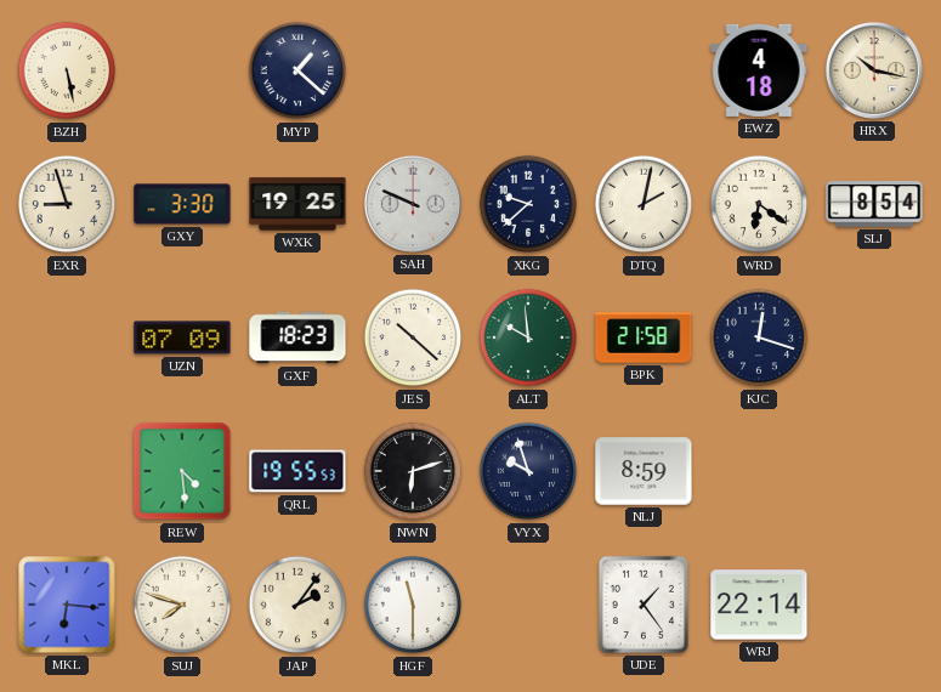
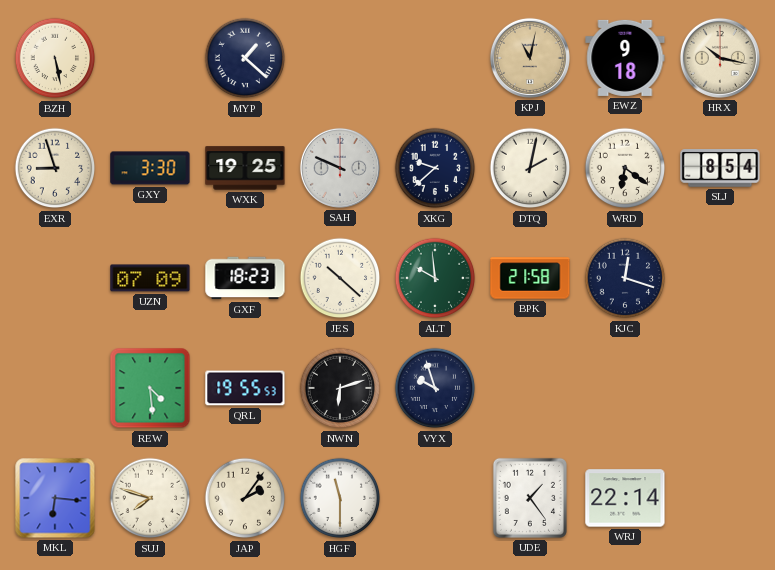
KPJ: none -> 11:02
EWZ: 4:18 -> 9:18
NLJ: 8:59 -> none
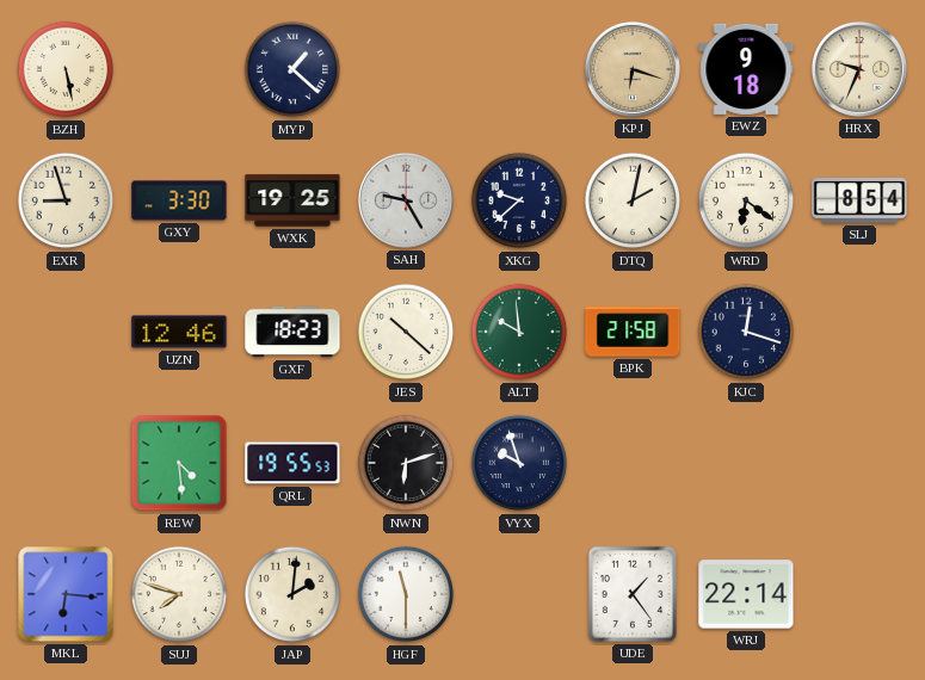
KPJ: 11:02 -> 6:18
HRX: 10:17 -> 9:34
SAH: 9:49 -> 9:25
UZN: 07:09 -> 12:46
JAP: 2:06 -> 2:01
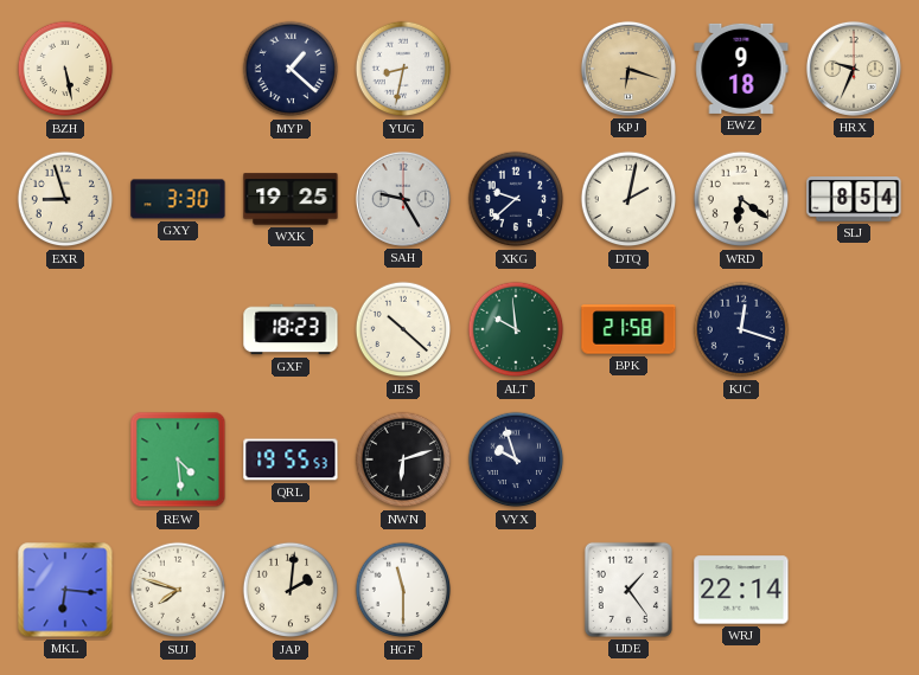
YUG: none -> 8:32
UZN: 12:46 -> none
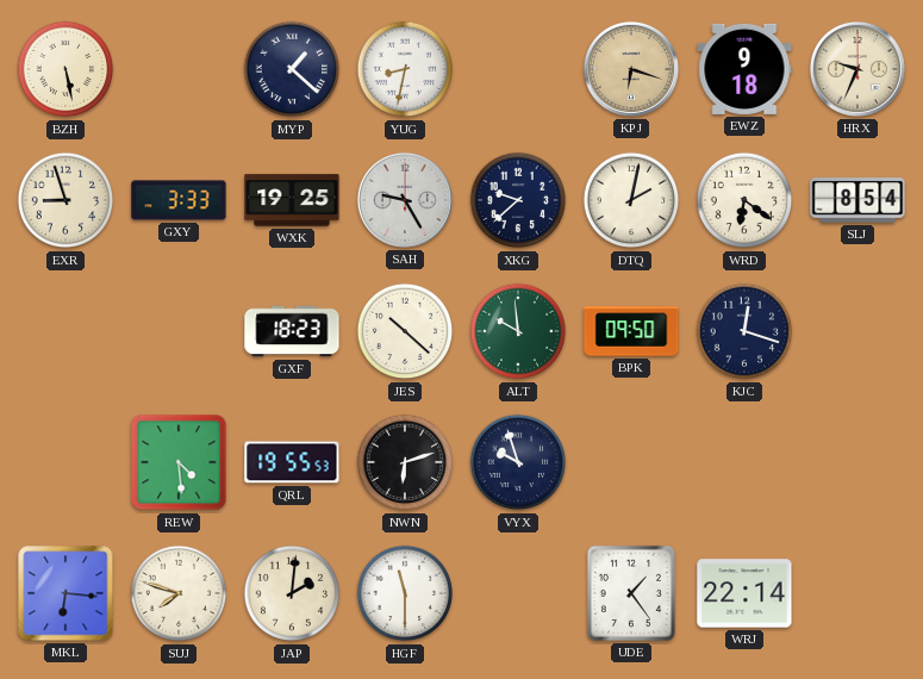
GXY: 3:30 -> 3:33
BPK: 21:58 -> 09:50
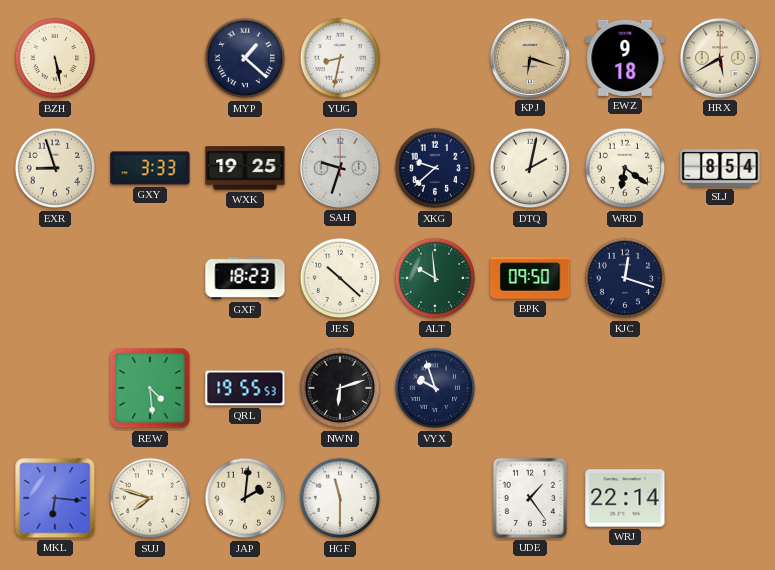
HRX: 9:34 -> 5:40
SAH: 9:25 -> 9:33
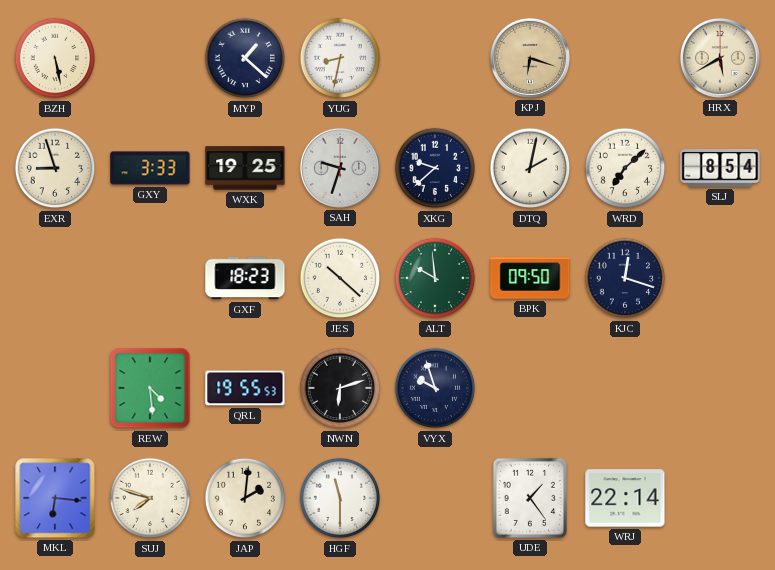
EWZ: 9:18 -> none
WRD: 6:21 -> 7:08
